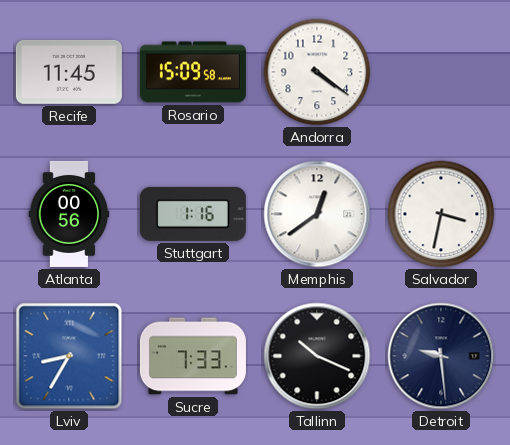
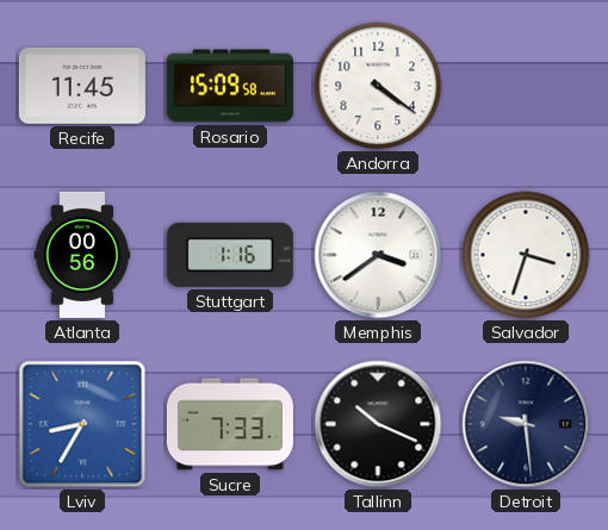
Memphis: 12:39 -> 3:39
Salvador: 3:32 -> 3:33
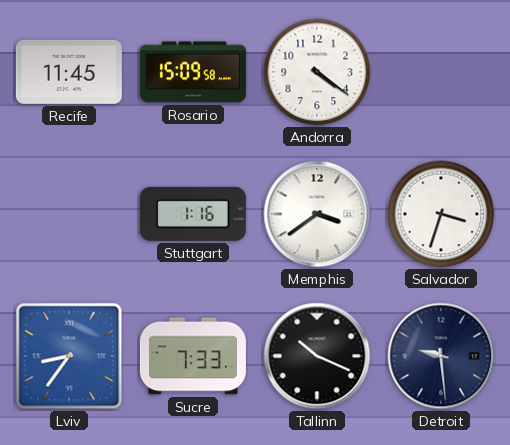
Atlanta: 00:56 -> none
Lviv: 8:35 -> 8:36
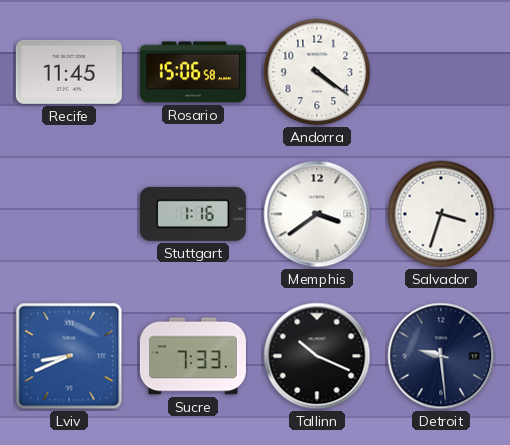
Rosario: 15:09 -> 15:06
Lviv: 8:36 -> 8:41
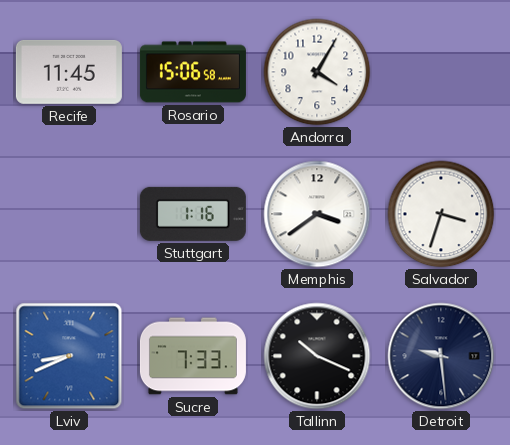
Andorra: 4:21 -> 4:05
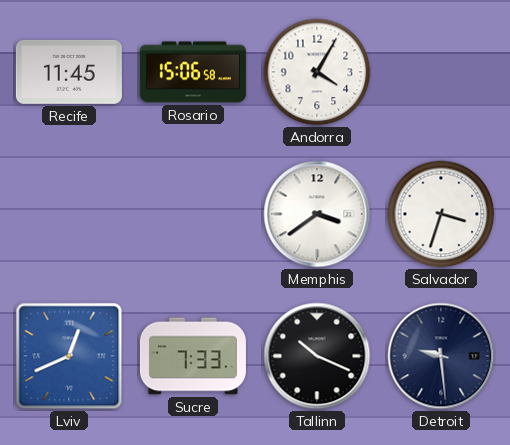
Stuttgart: 1:16 -> none
Lviv: 8:41 -> 12:41
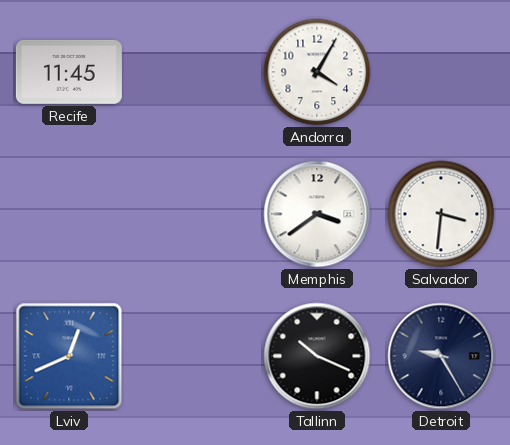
Rosario: 15:06 -> none
Salvador: 3:33 -> 3:31
Sucre: 7:33 -> none
Detroit: 9:29 -> 9:25
